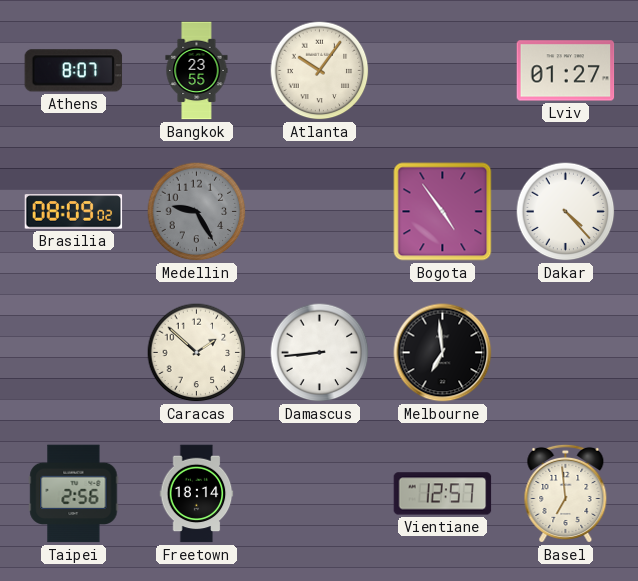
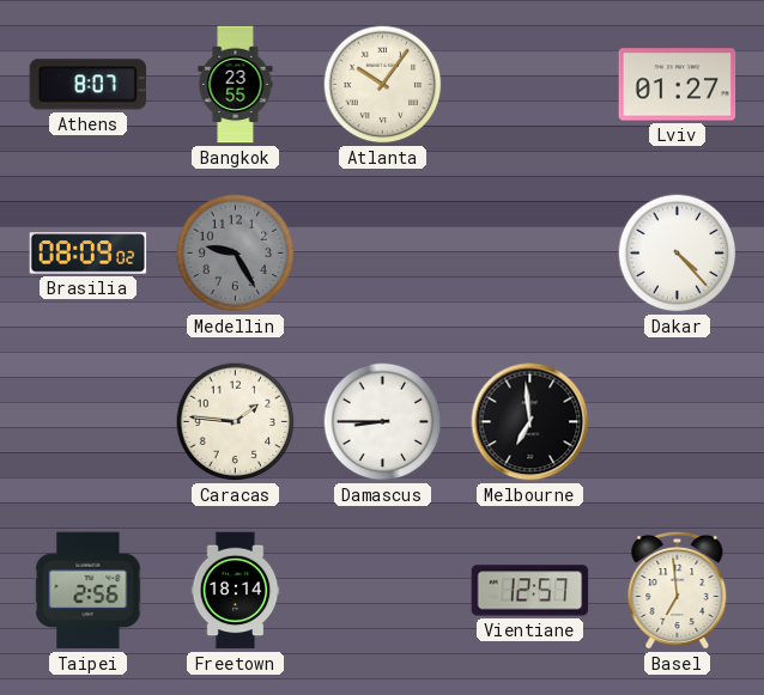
Bogota: 4:54 -> none
Caracas: 1:52 -> 1:46
Damascus: 8:44 -> 8:45
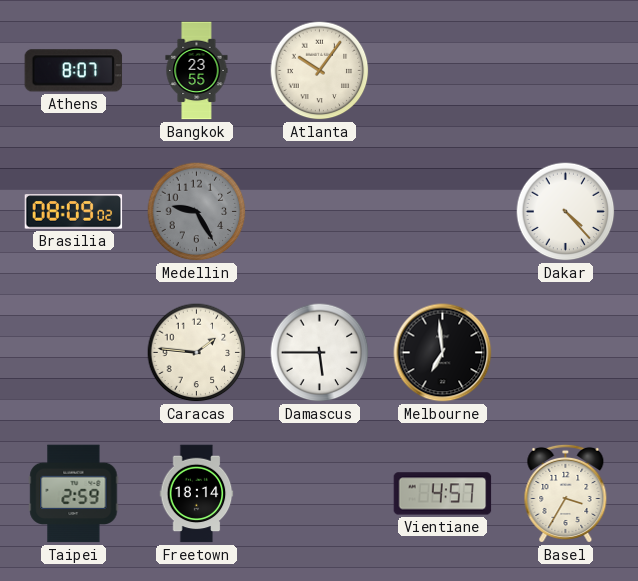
Lviv: 01:27 -> none
Damascus: 8:45 -> 5:45
Taipei: 2:56 -> 2:59
Vientiane: 12:57 -> 4:57
Basel: 6:59 -> 3:35
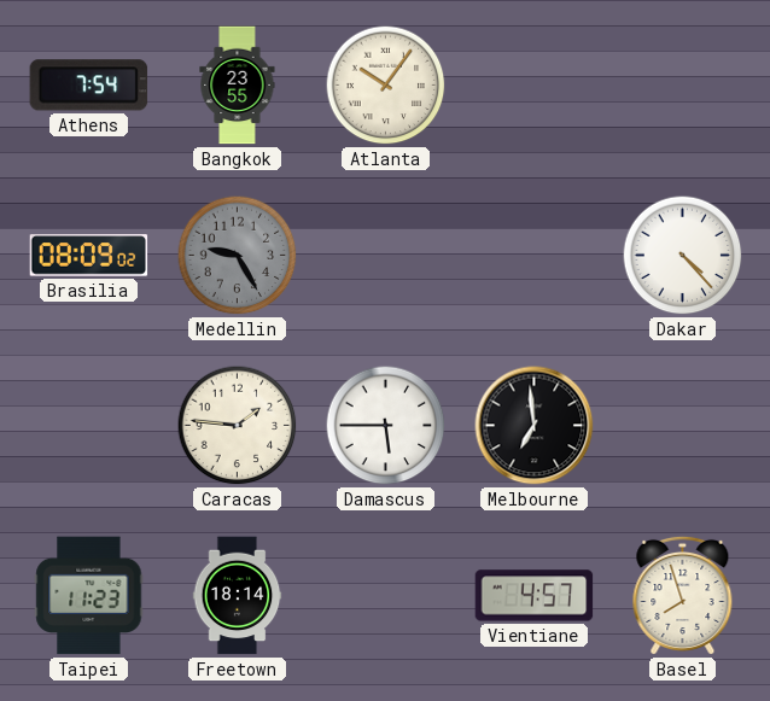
Athens: 8:07 -> 7:54
Taipei: 2:59 -> 11:23
Basel: 3:35 -> 7:57
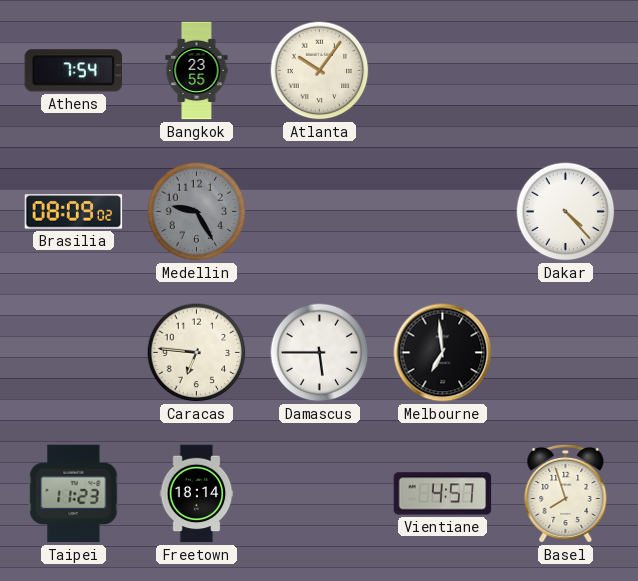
Caracas: 1:46 -> 6:46
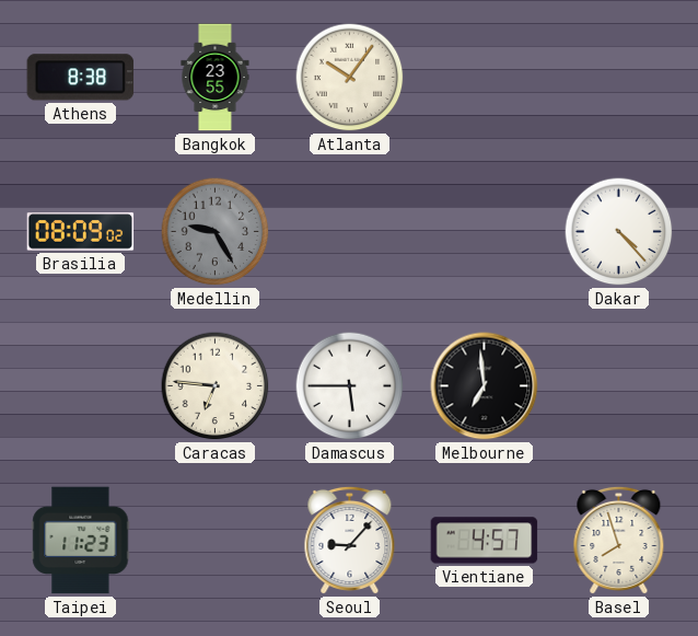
Athens: 7:54 -> 8:38
Freetown: 18:14 -> none
Seoul: none -> 9:07
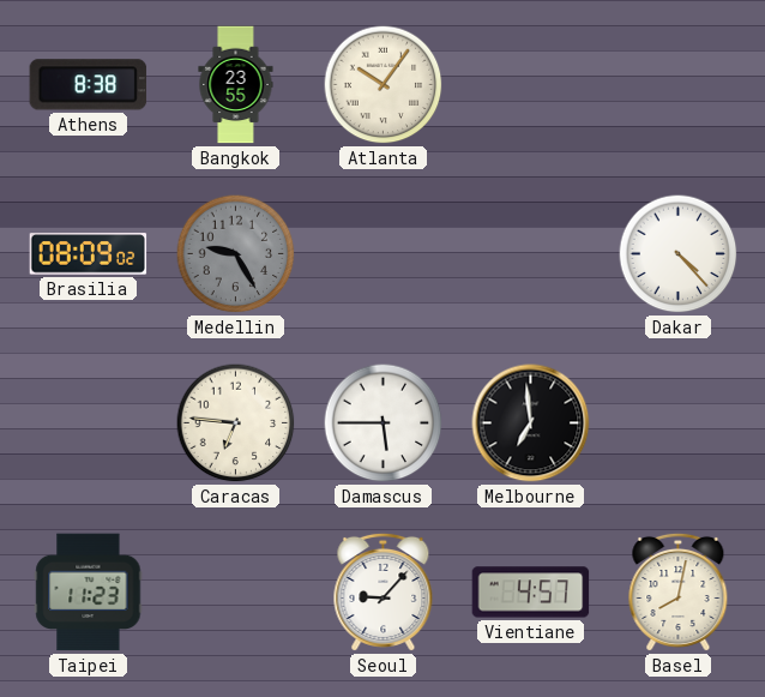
Basel: 7:57 -> 8:02
